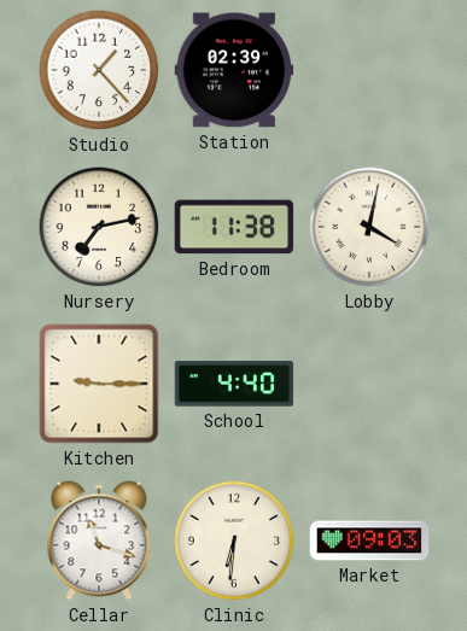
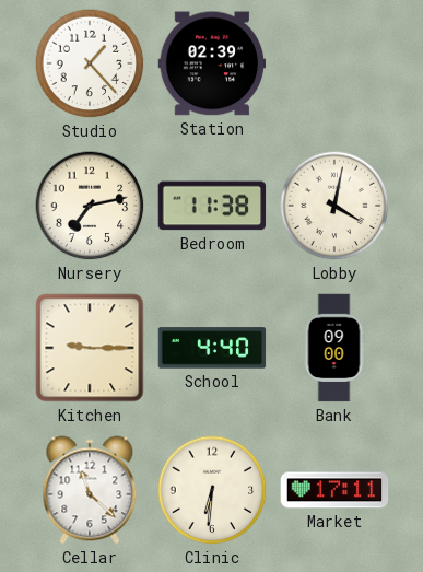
Bank: none -> 09:00
Cellar: 11:18 -> 11:22
Market: 09:03 -> 17:11
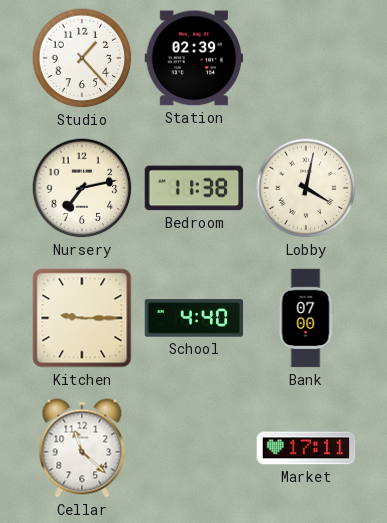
Bank: 09:00 -> 07:00
Clinic: 6:31 -> none
